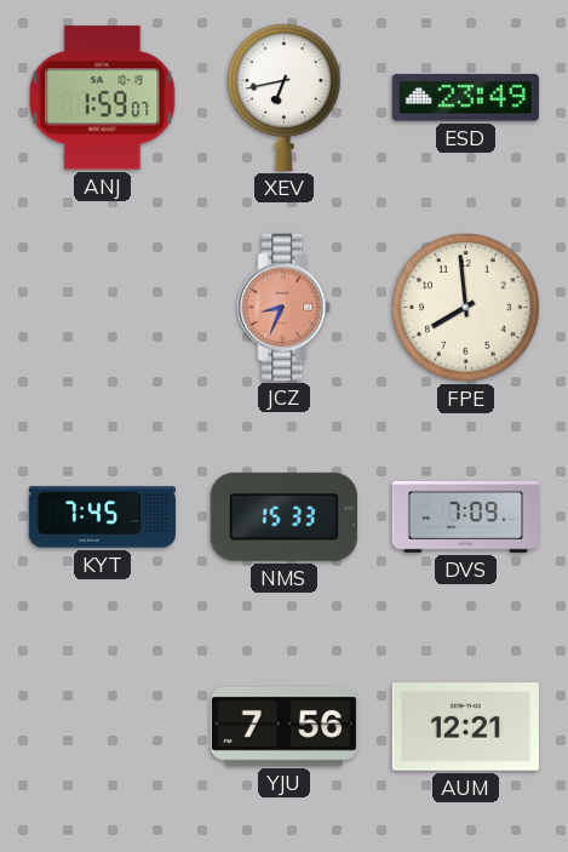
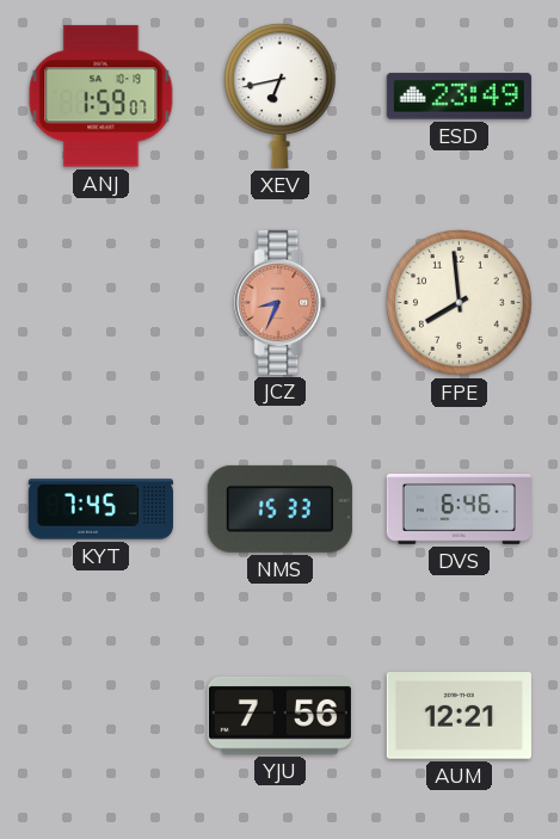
DVS: 7:09 -> 6:46
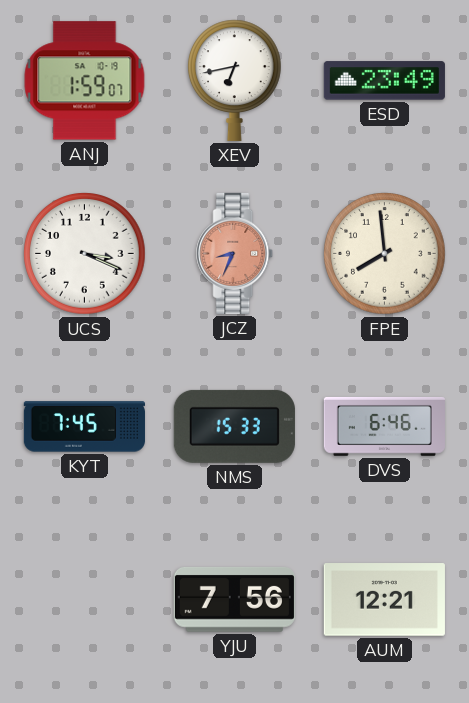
UCS: none -> 3:19
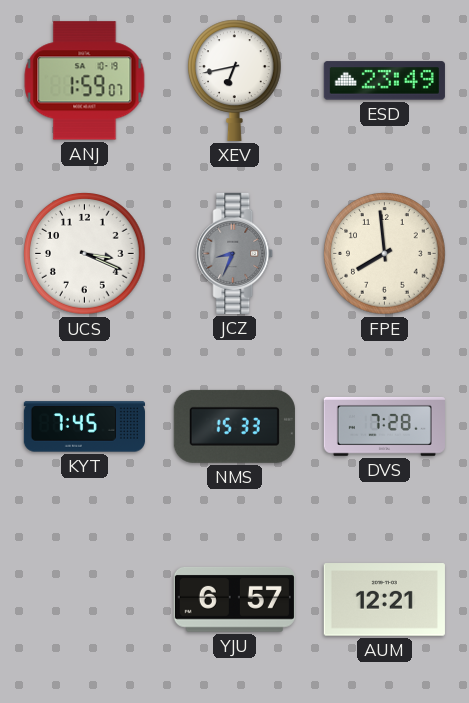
JCZ dial: salmon -> grey
DVS: 6:46 -> 7:28
YJU: 7:56 -> 6:57
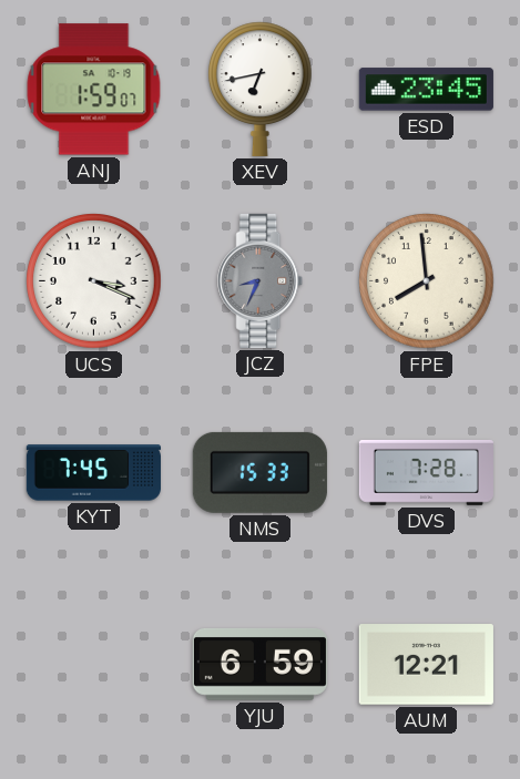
ESD: 23:49 -> 23:45
YJU: 6:57 -> 6:59
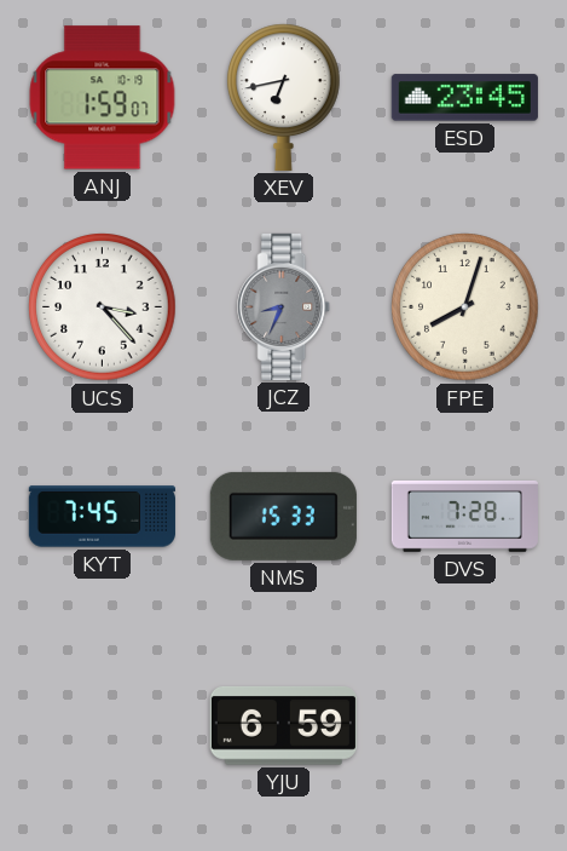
UCS: 3:19 -> 3:23
FPE: 7:59 -> 8:03
AUM: 12:21 -> none
